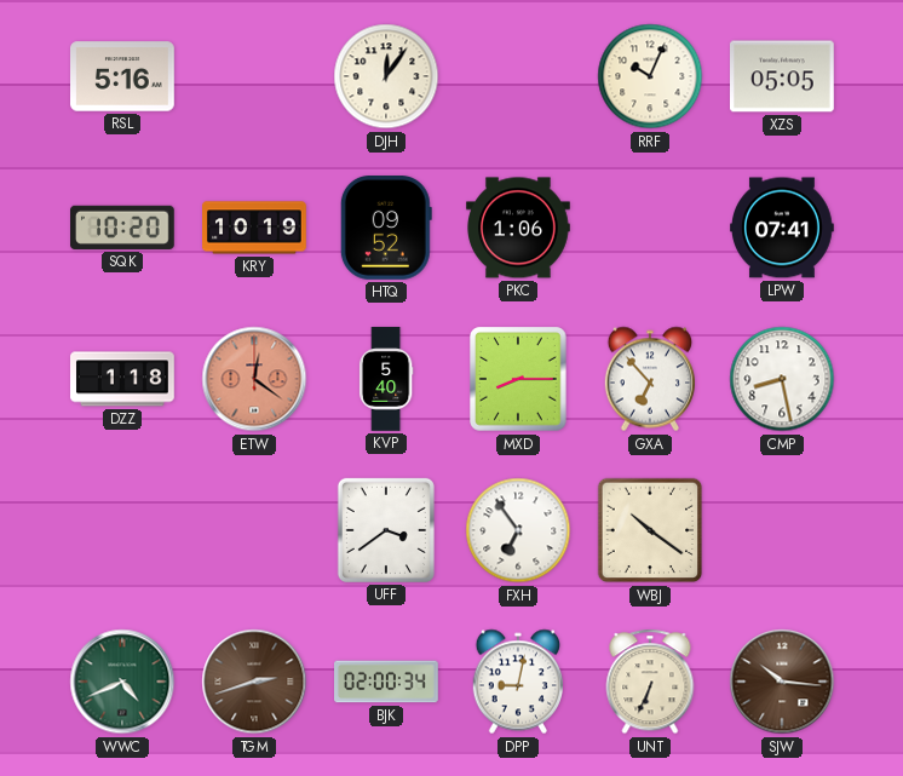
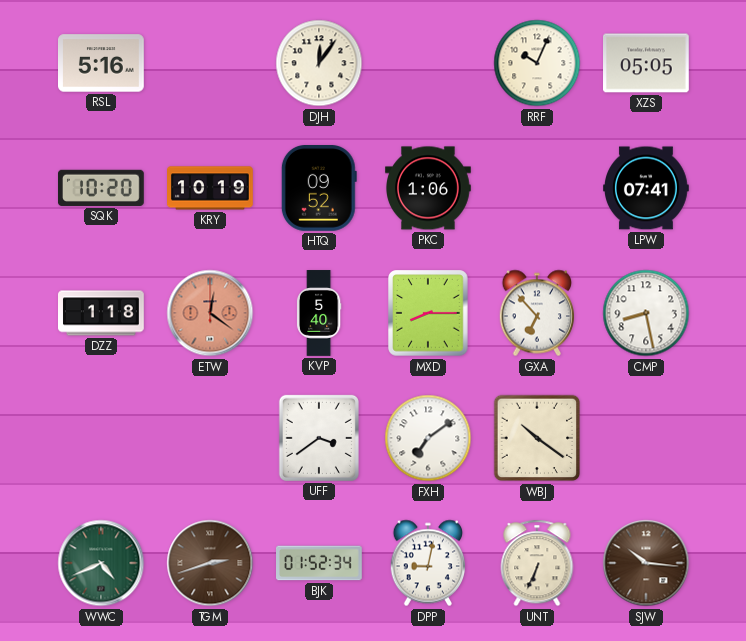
FXH: 6:54 -> 7:09
BJK: 02:00 -> 01:52
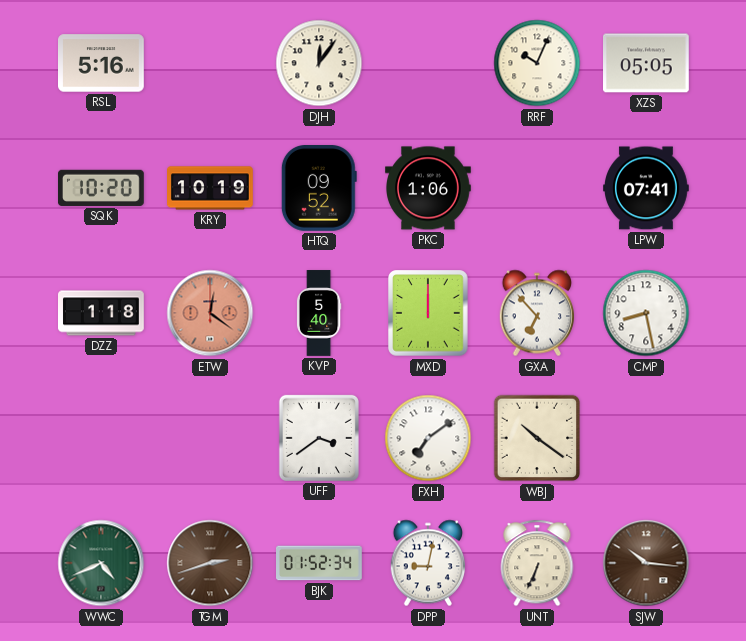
MXD: 8:15 -> 12:00
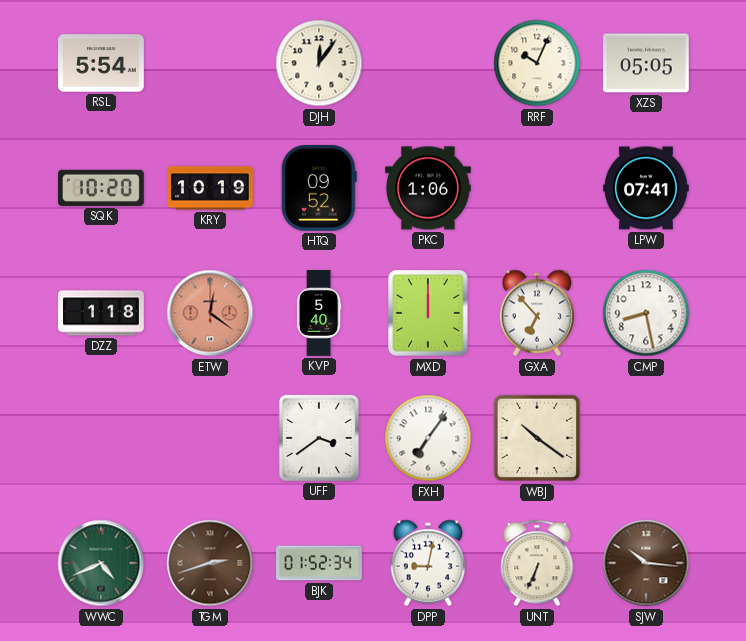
RSL: 5:16 -> 5:54
FXH: 7:09 -> 7:06
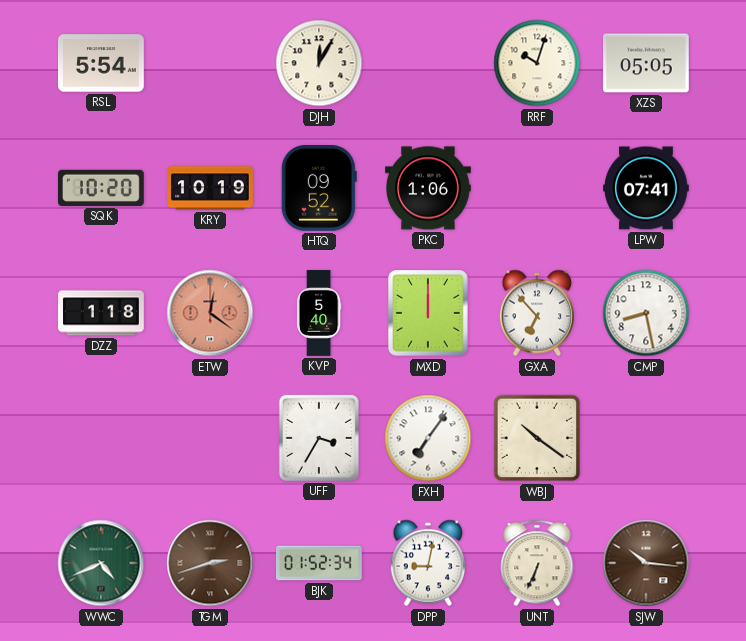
DJH: 12:06 -> 12:05
RRF: 10:04 -> 10:03
UFF: 3:39 -> 3:35
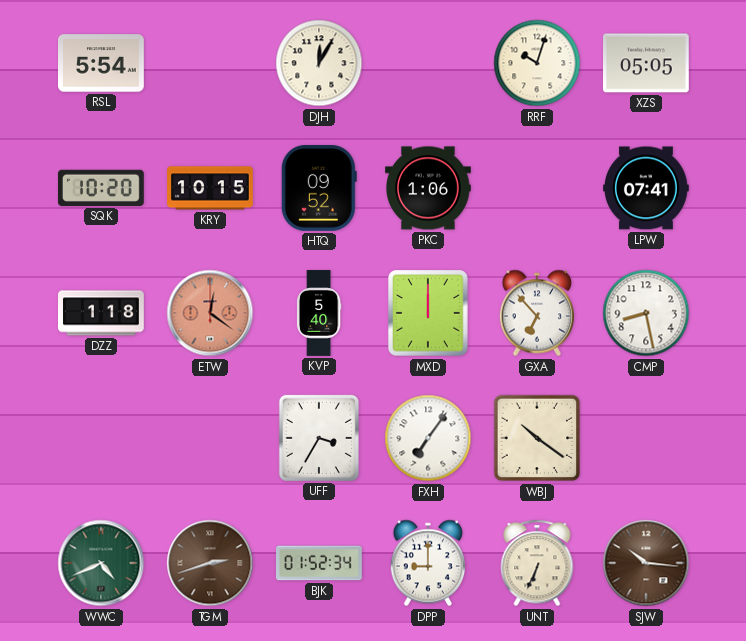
KRY: 10:19 -> 10:15
DPP: 9:02 -> 9:00
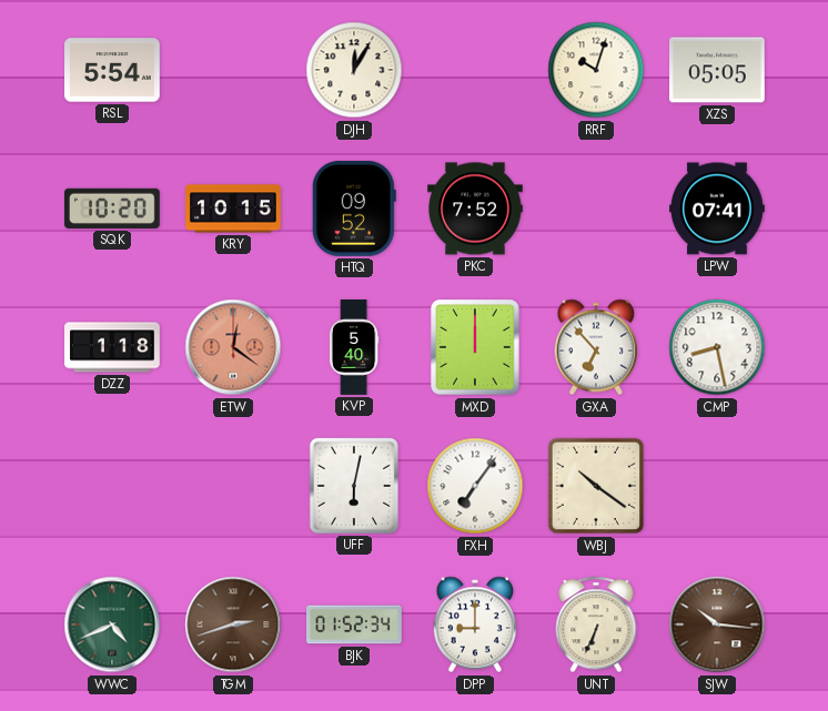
PKC: 1:06 -> 7:52
UFF: 3:35 -> 6:02
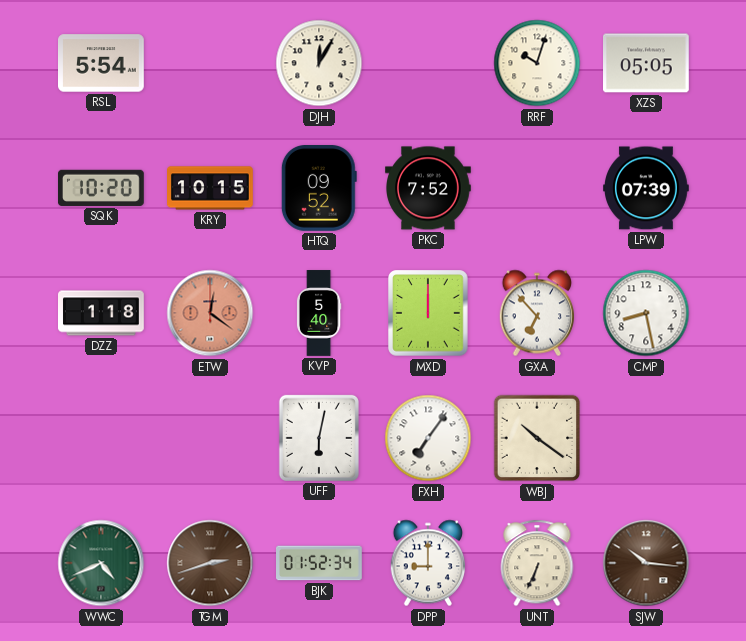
LPW: 07:41 -> 07:39
